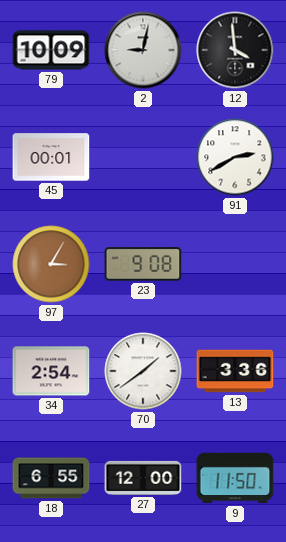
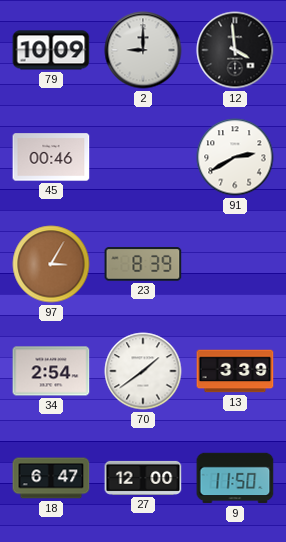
2: 9:02 -> 9:00
45: 00:01 -> 00:46
23: 9:08 -> 8:39
13: 3:36 -> 3:39
18: 6:55 -> 6:47
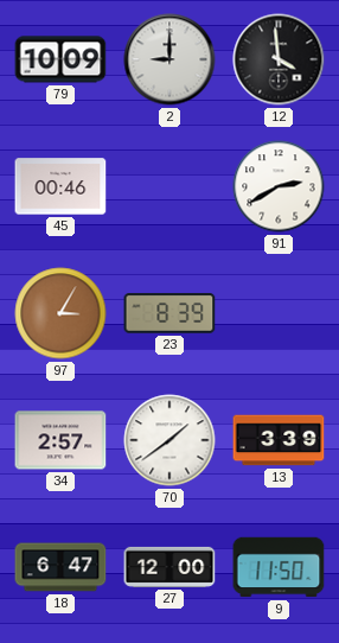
34: 2:54 -> 2:57
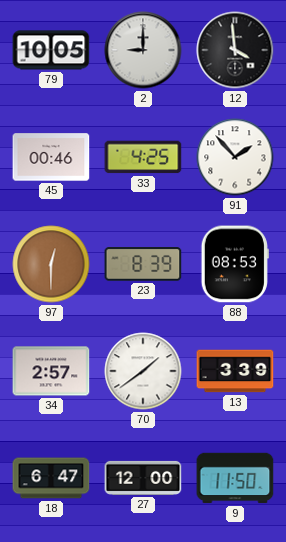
79: 10:09 -> 10:05
33: none -> 4:25
91: 2:40 -> 1:53
97: 3:05 -> 12:30
88: none -> 08:53
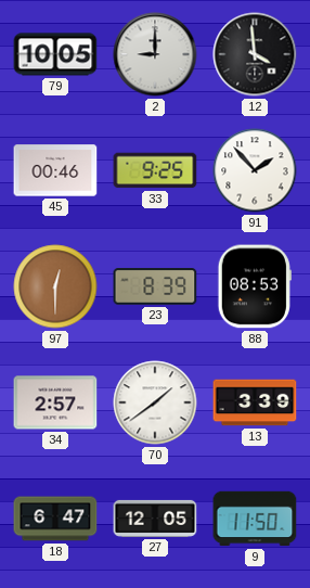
33: 4:25 -> 9:25
27: 12:00 -> 12:05
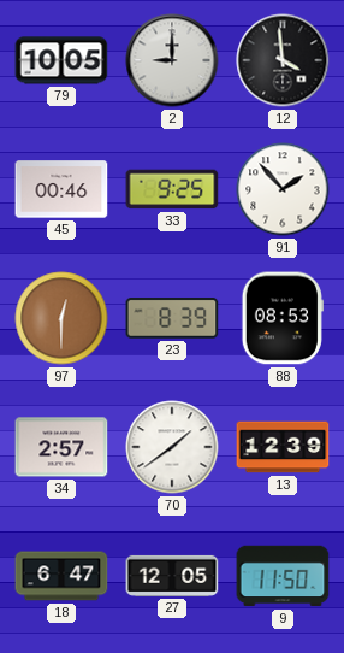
13: 3:39 -> 12:39
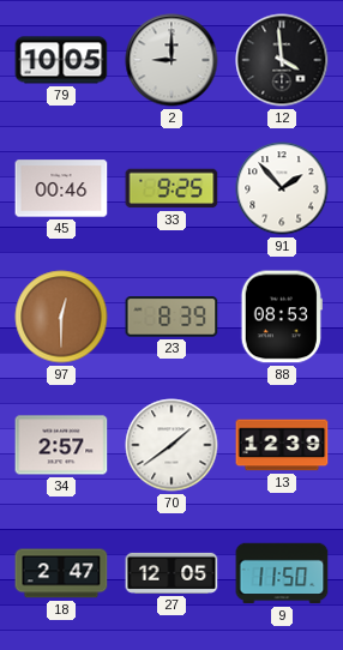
18: 6:47 -> 2:47
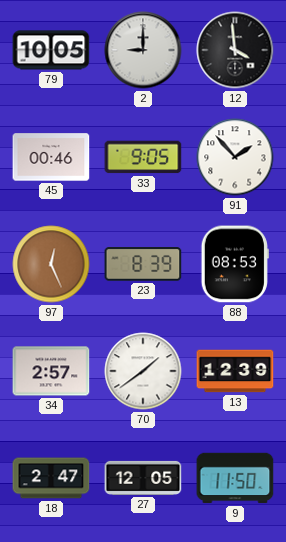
33: 9:25 -> 9:05
97: 12:30 -> 12:26
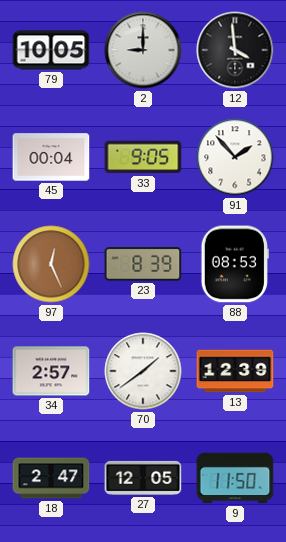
45: 00:46 -> 00:04
